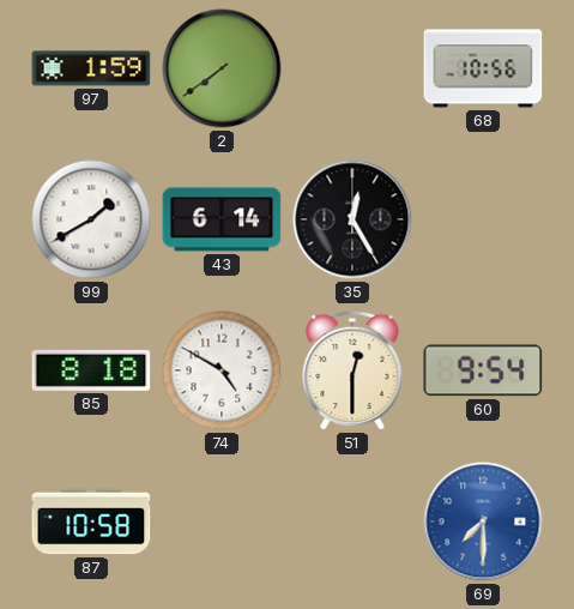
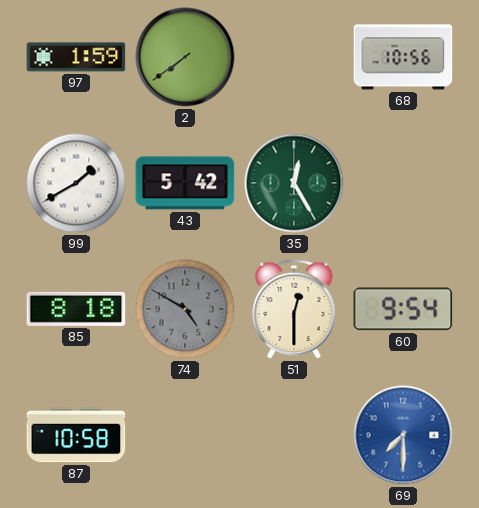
43: 6:14 -> 5:42
35 dial: black -> green
74 dial: white -> grey
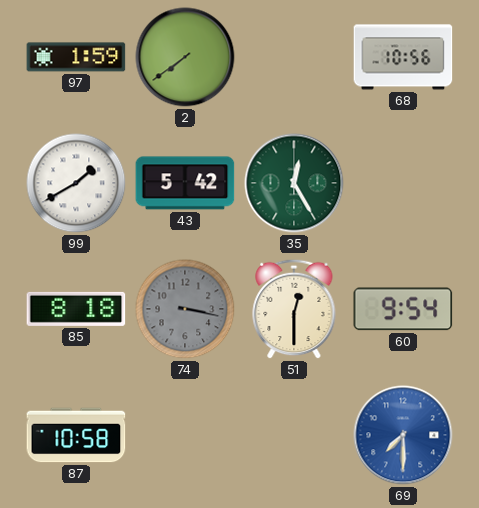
74: 4:50 -> 3:17
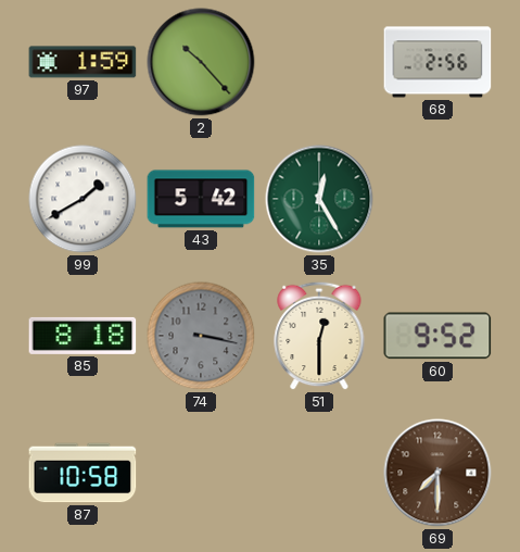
2: 7:39 -> 10:23
68: 10:56 -> 2:56
60: 9:54 -> 9:52
69 dial: blue -> brown
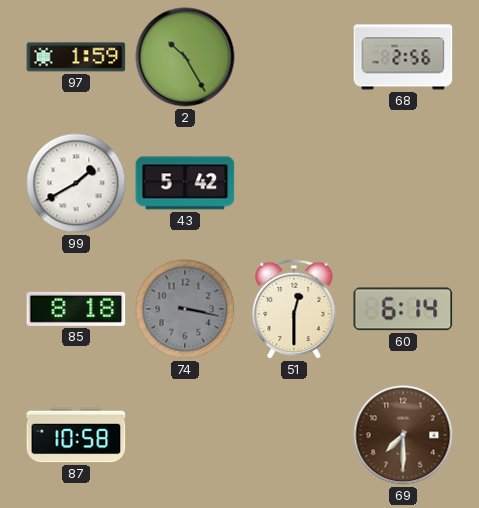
2: 10:23 -> 10:25
35: 12:25 -> none
60: 9:52 -> 6:14
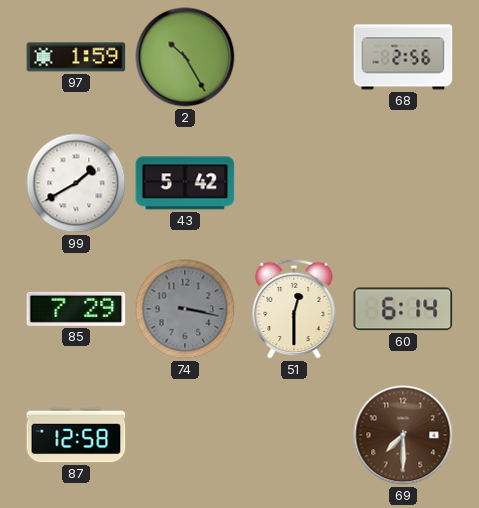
85: 8:18 -> 7:29
87: 10:58 -> 12:58
